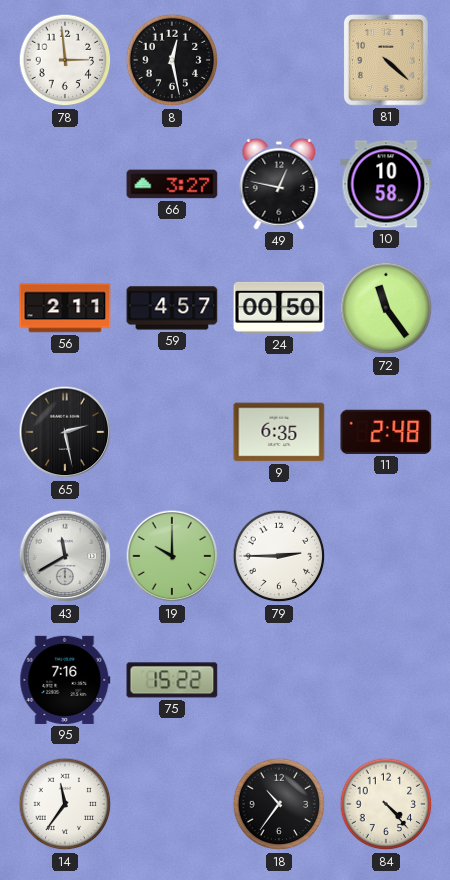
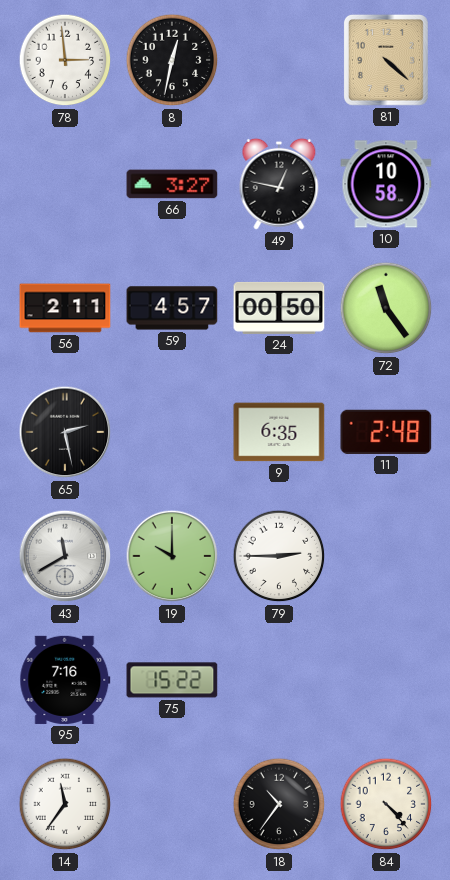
8: 12:28 -> 12:32
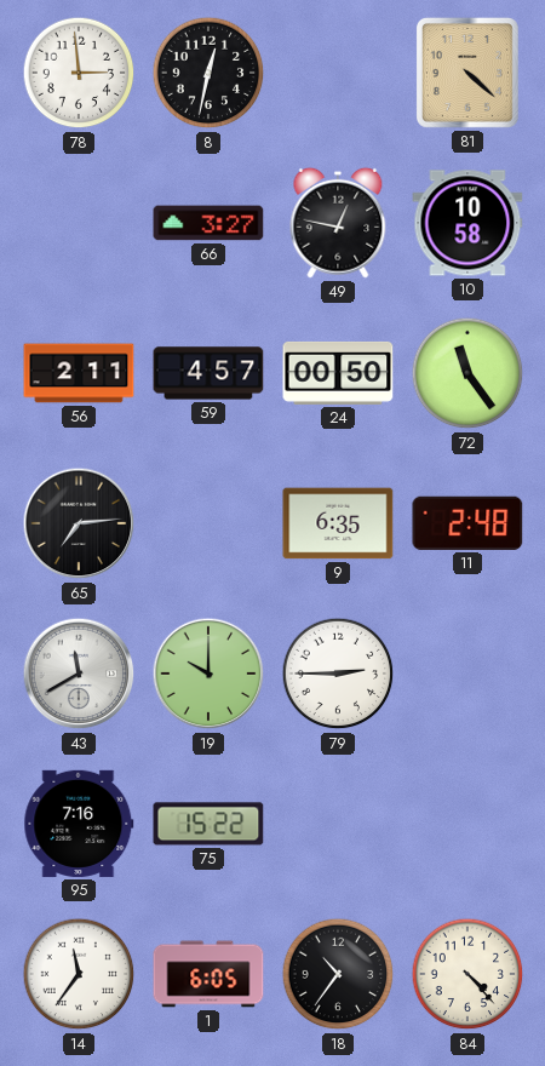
65: 2:28 -> 7:14
1: none -> 6:05
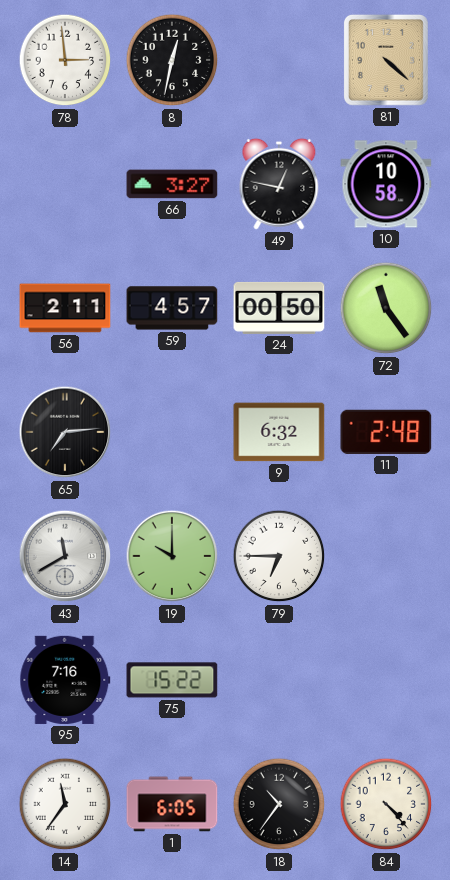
9: 6:35 -> 6:32
79: 2:45 -> 6:45
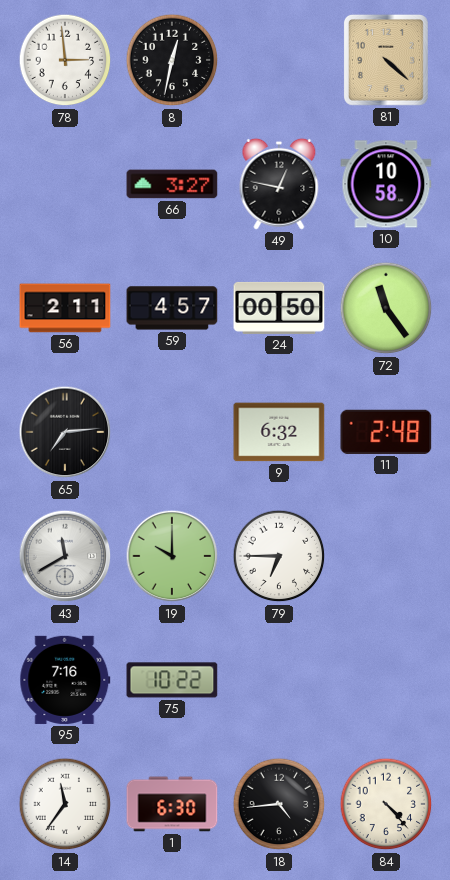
75: 15:22 -> 10:22
1: 6:05 -> 6:30
18: 10:36 -> 4:44
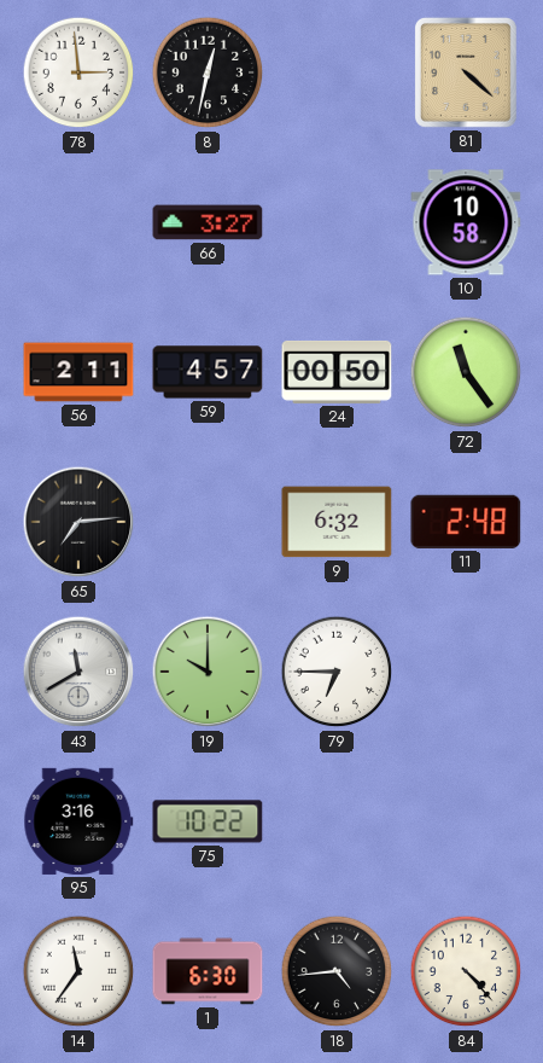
49: 12:47 -> none
95: 7:16 -> 3:16
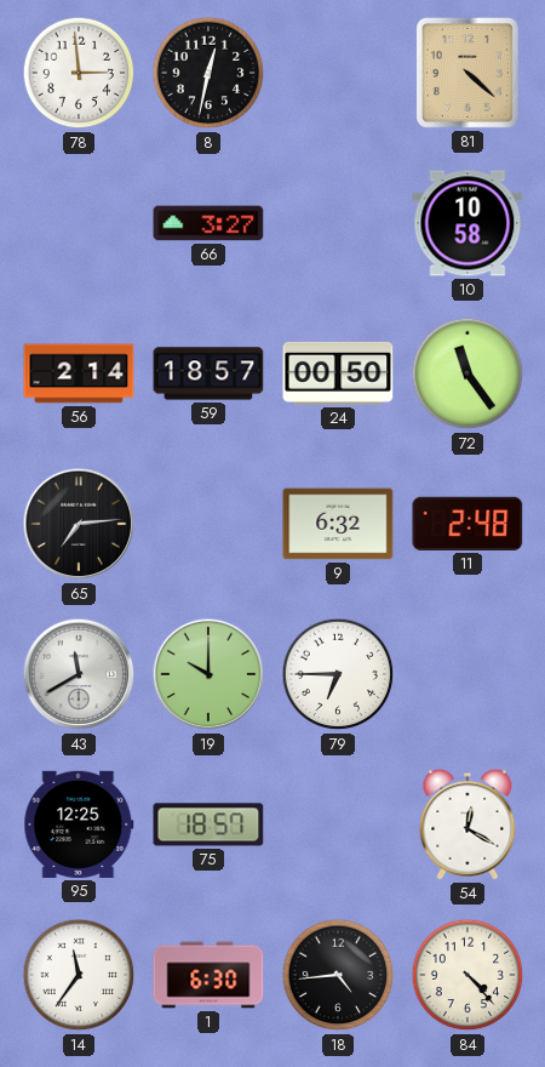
56: 2:11 -> 2:14
59: 4:57 -> 18:57
95: 3:16 -> 12:25
75: 10:22 -> 18:57
54: none -> 12:20
